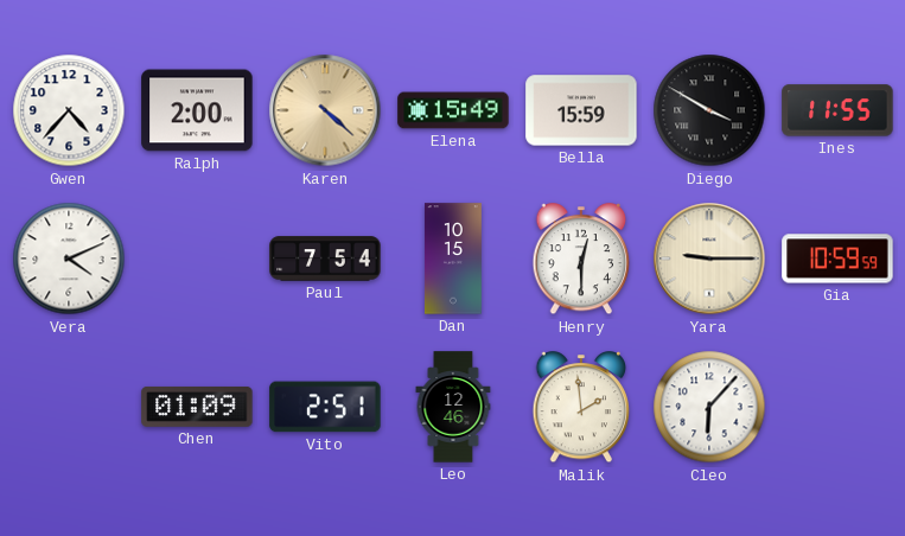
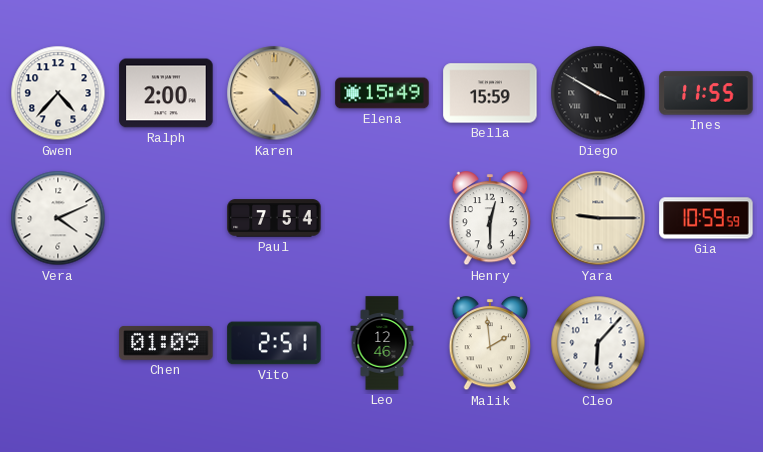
Dan: 10:15 -> none
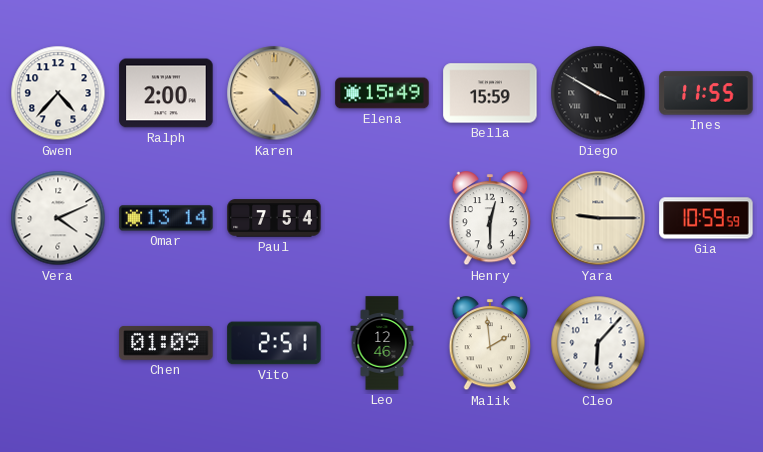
Omar: none -> 13:14
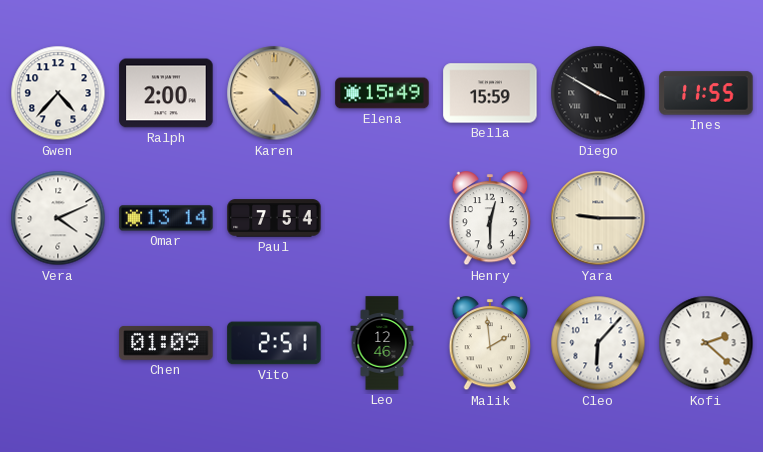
Gia: 10:59 -> none
Kofi: none -> 2:22
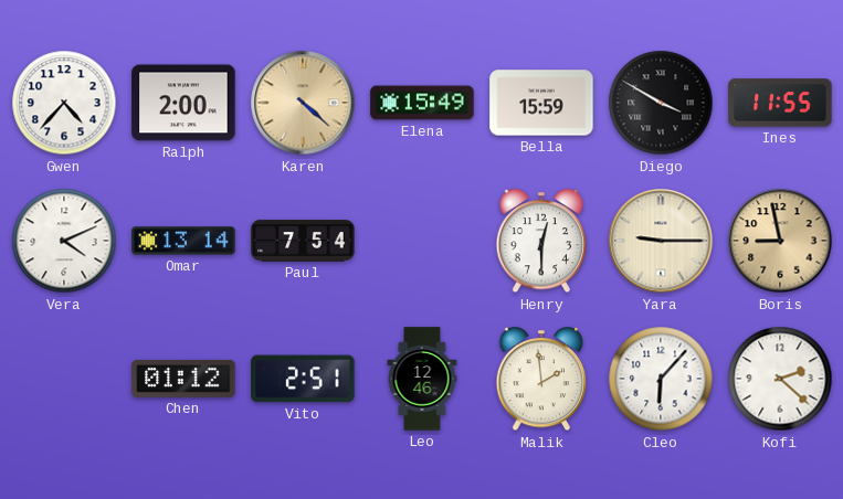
Boris: none -> 8:58
Chen: 01:09 -> 01:12
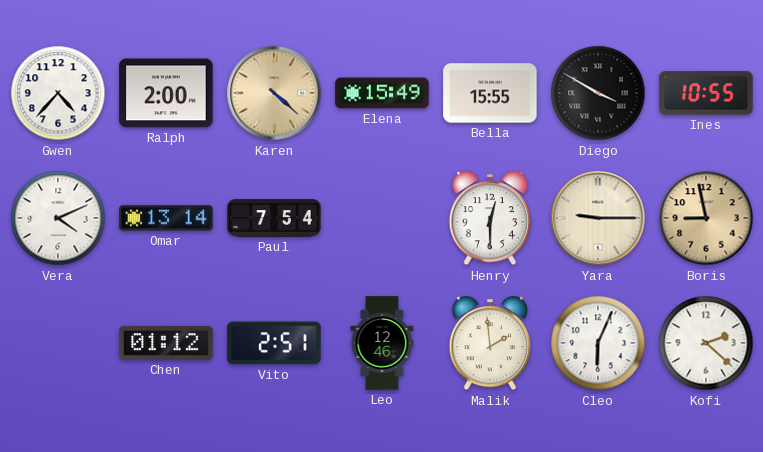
Bella: 15:59 -> 15:55
Ines: 11:55 -> 10:55
Cleo: 6:07 -> 6:04
